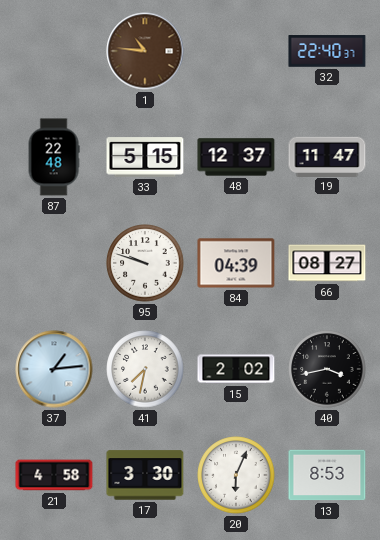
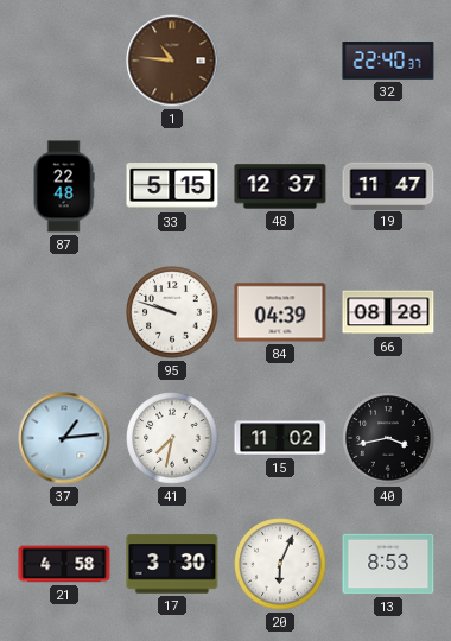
66: 08:27 -> 08:28
15: 2:02 -> 11:02
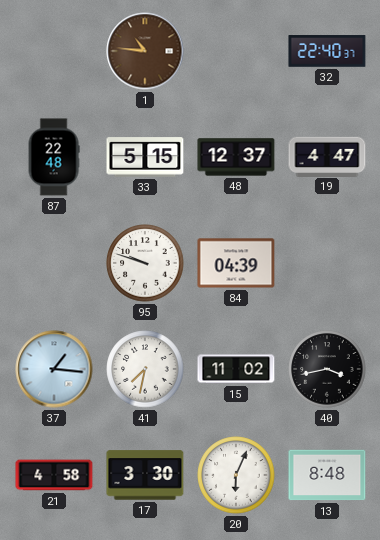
19: 11:47 -> 4:47
66: 08:28 -> none
37: 1:14 -> 1:16
13: 8:53 -> 8:48
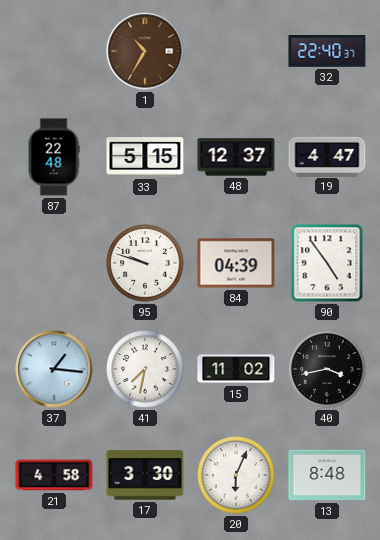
1: 10:46 -> 10:35
90: none -> 4:54
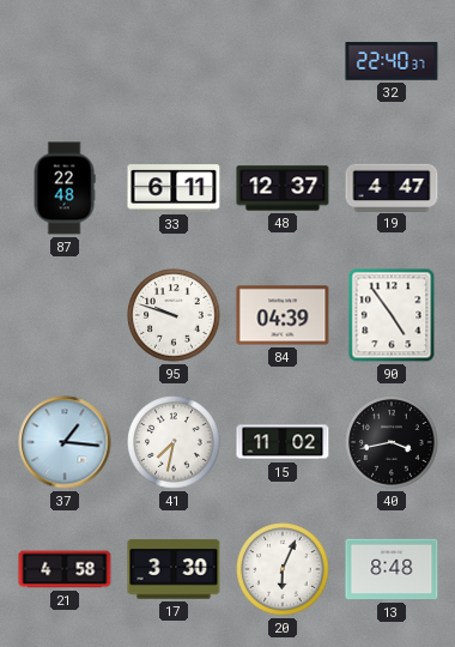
1: 10:35 -> none
33: 5:15 -> 6:11
